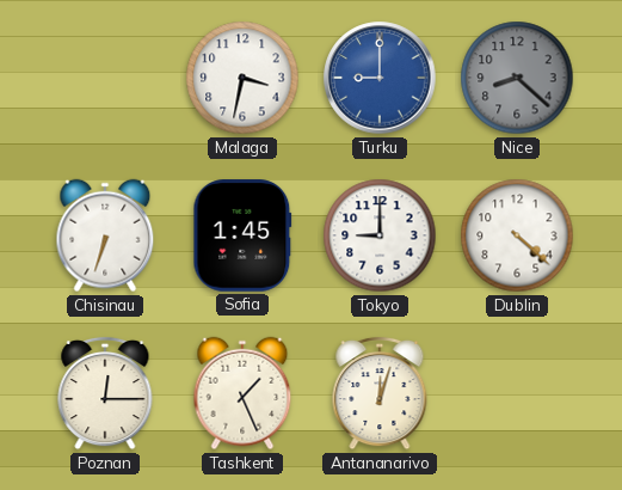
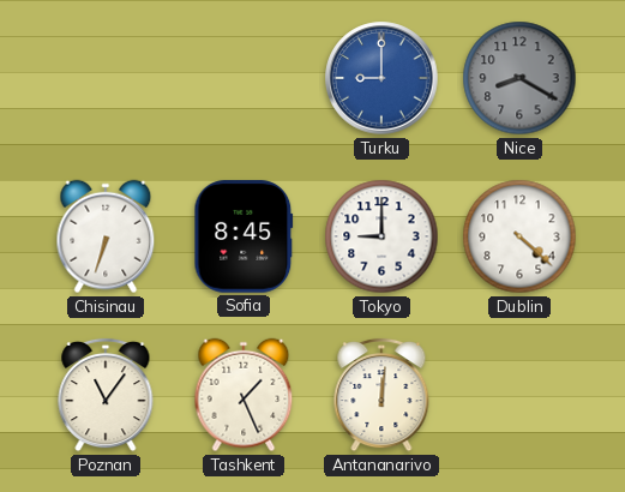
Malaga: 3:32 -> none
Nice: 8:22 -> 8:20
Sofia: 1:45 -> 8:45
Poznan: 12:15 -> 11:06
Antananarivo: 12:03 -> 12:01
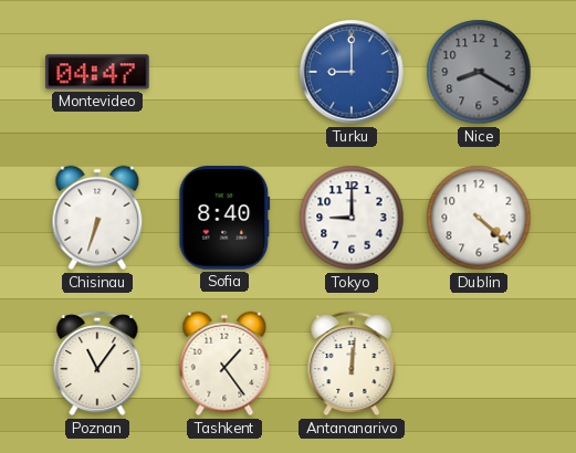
Montevideo: none -> 04:47
Sofia: 8:45 -> 8:40
Tashkent: 1:26 -> 1:24
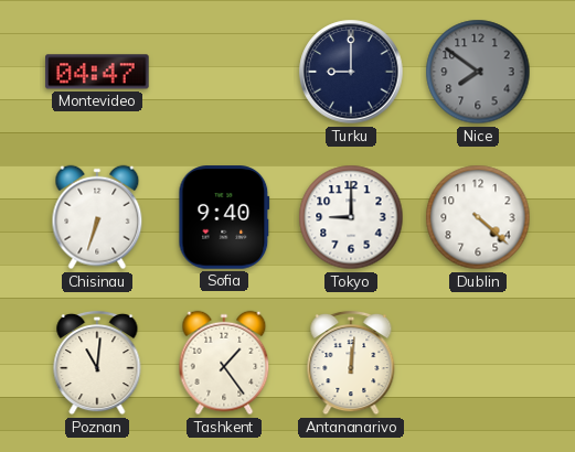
Turku dial: blue -> navy
Nice: 8:20 -> 7:51
Sofia: 8:40 -> 9:40
Poznan: 11:06 -> 11:01
